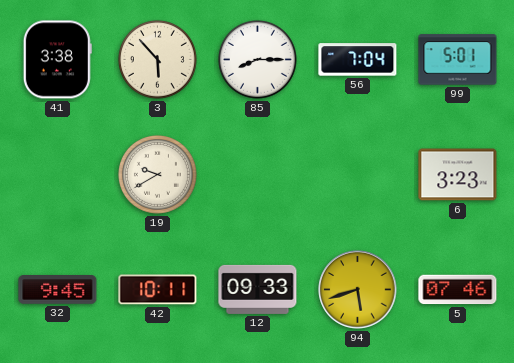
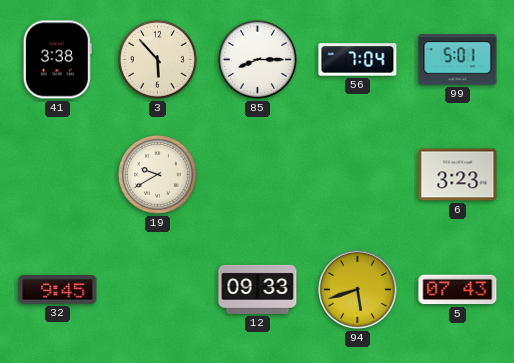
42: 10:11 -> none
5: 07:46 -> 07:43
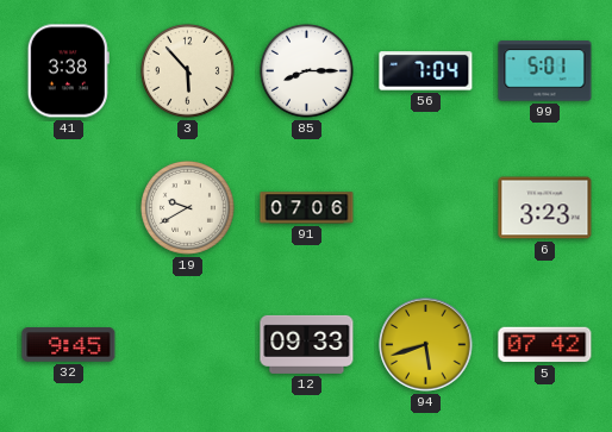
91: none -> 07:06
5: 07:43 -> 07:42
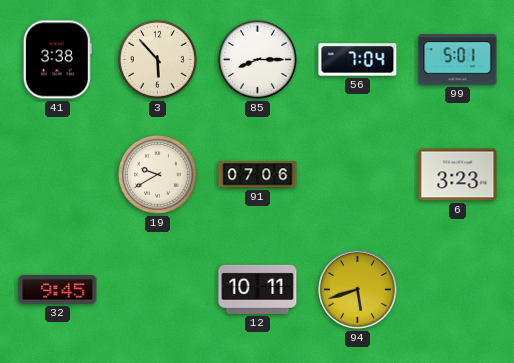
12: 09:33 -> 10:11
5: 07:42 -> none
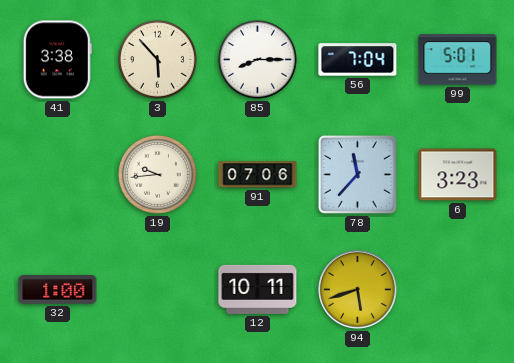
19: 9:40 -> 9:44
78: none -> 11:37
32: 9:45 -> 1:00
